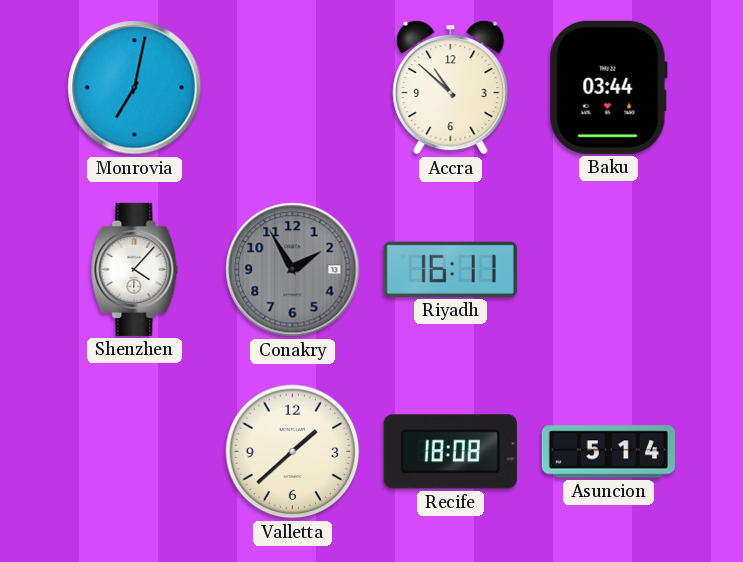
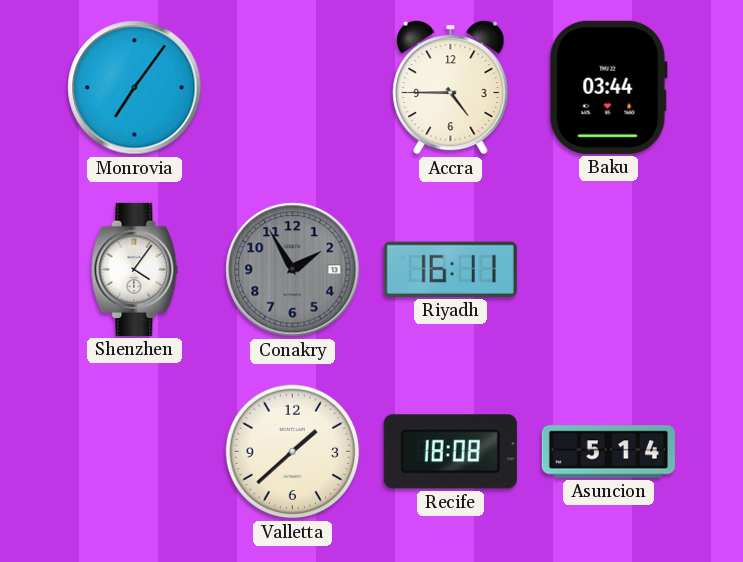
Monrovia: 7:02 -> 7:06
Accra: 10:52 -> 4:45
Shenzhen: 4:07 -> 4:06
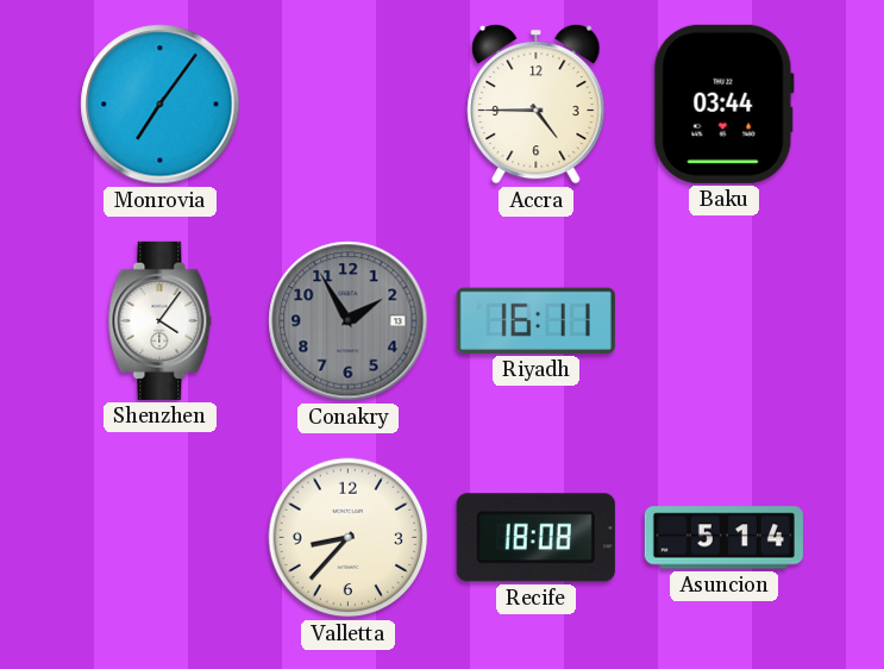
Valletta: 1:38 -> 8:37
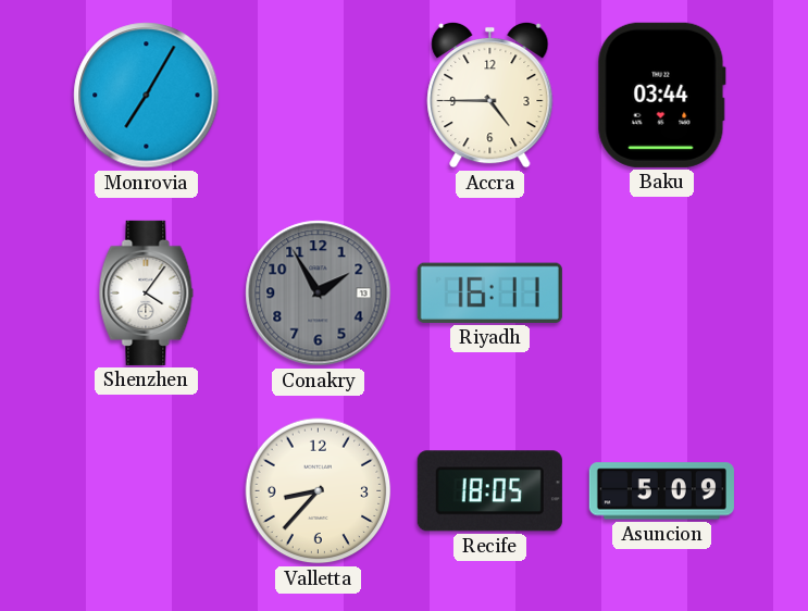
Monrovia: 7:06 -> 7:05
Recife: 18:08 -> 18:05
Asuncion: 5:14 -> 5:09
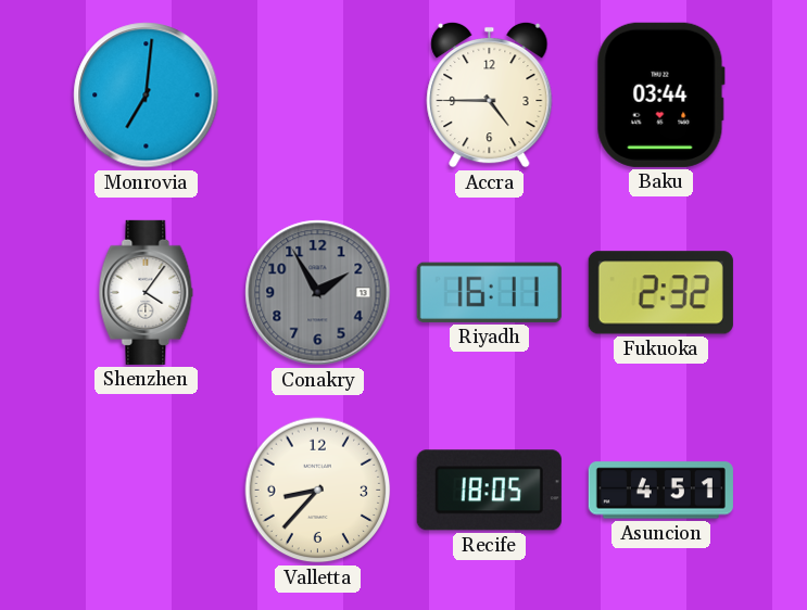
Monrovia: 7:05 -> 7:01
Fukuoka: none -> 2:32
Asuncion: 5:09 -> 4:51
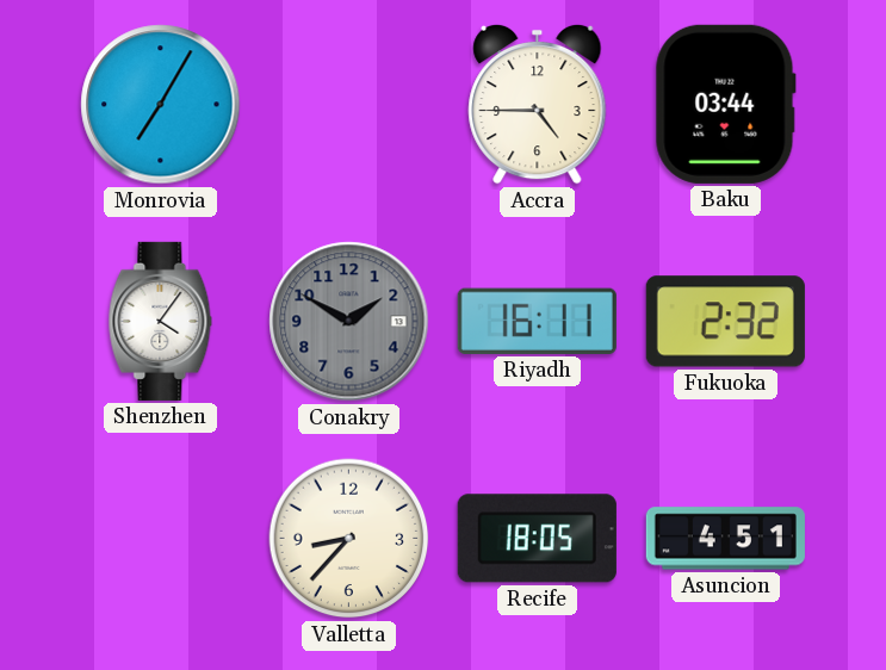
Monrovia: 7:01 -> 7:05
Conakry: 1:55 -> 1:50
